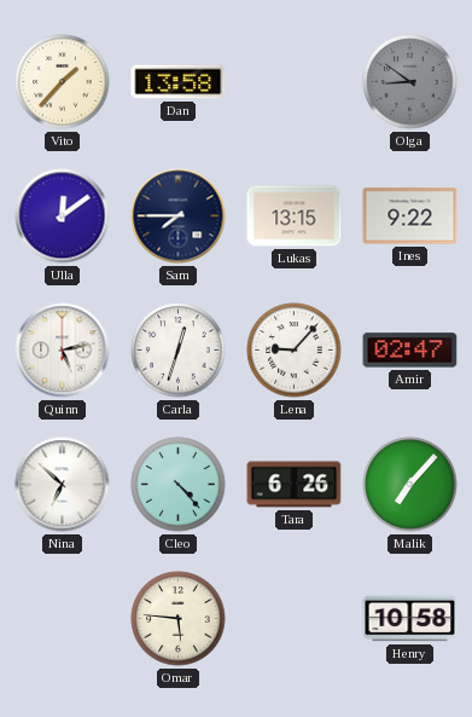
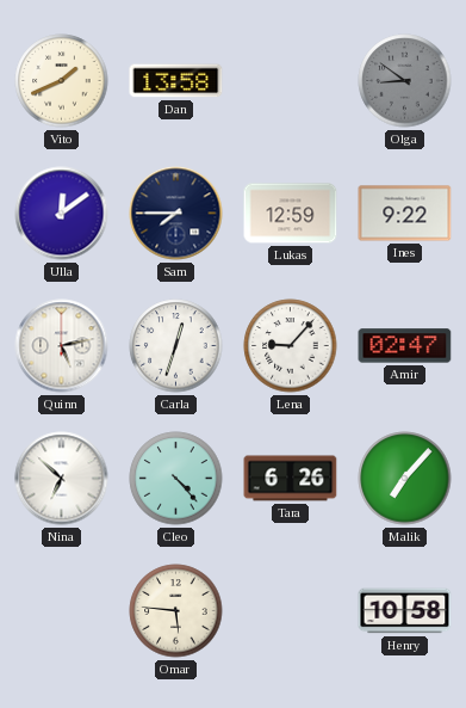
Vito: 1:37 -> 1:41
Lukas: 13:15 -> 12:59
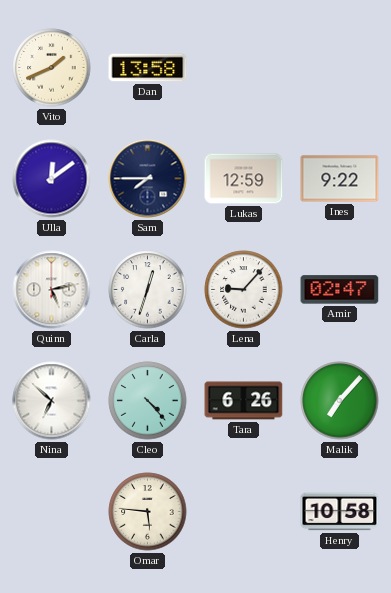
Olga: 8:51 -> none
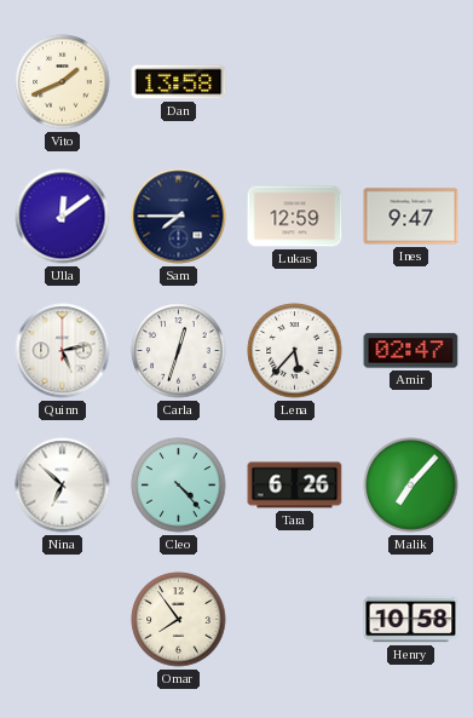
Ines: 9:22 -> 9:47
Lena: 9:07 -> 5:37
Omar: 5:46 -> 7:54
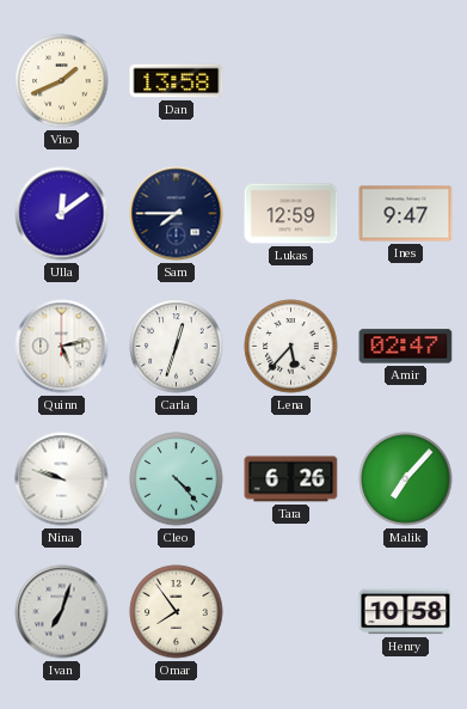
Nina: 6:52 -> 9:48
Ivan: none -> 7:03
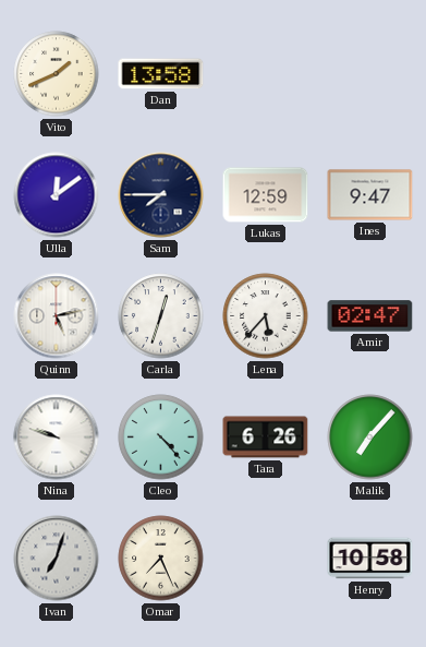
Omar: 7:54 -> 7:26
